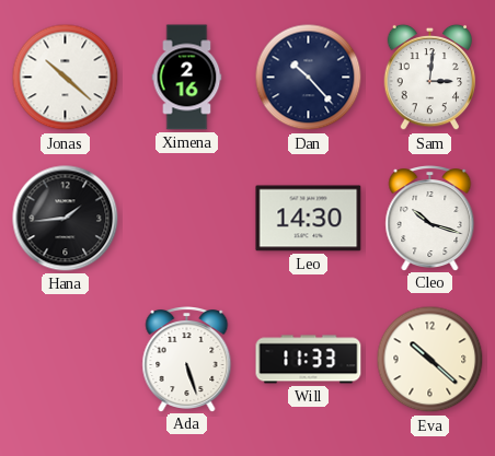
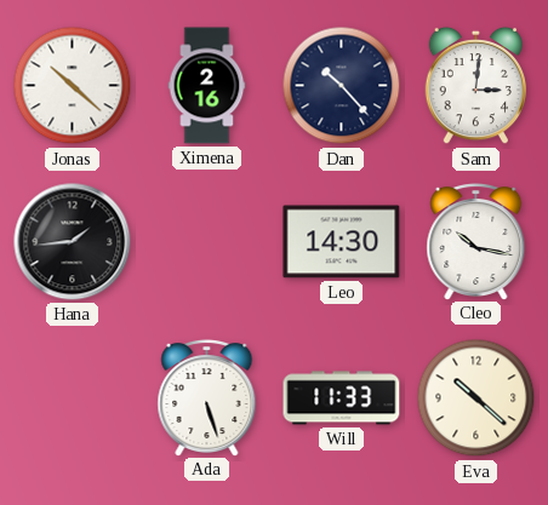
Cleo: 10:18 -> 10:17
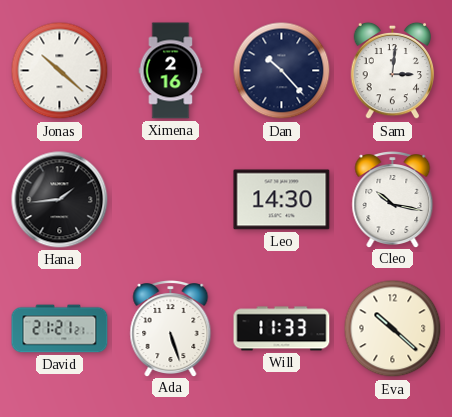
David: none -> 21:21
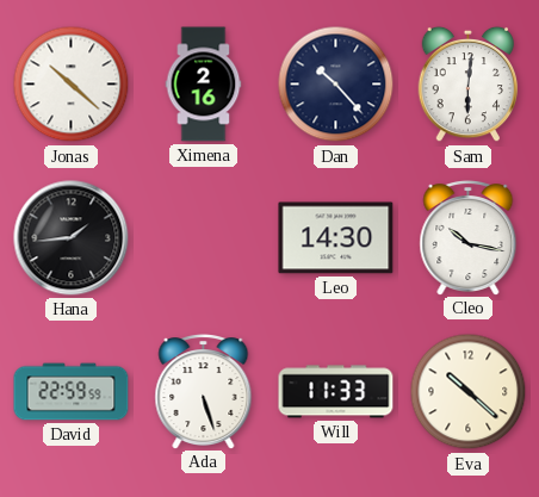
Sam: 3:01 -> 6:01
David: 21:21 -> 22:59
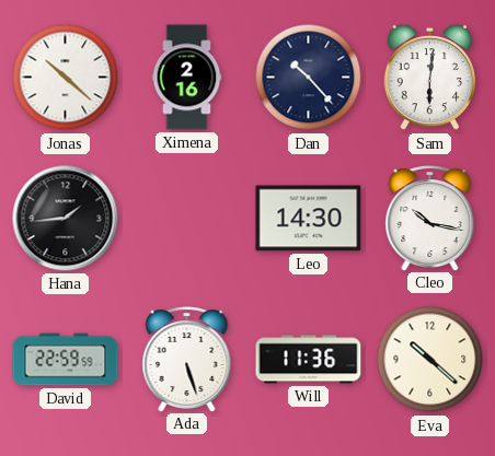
Will: 11:33 -> 11:36
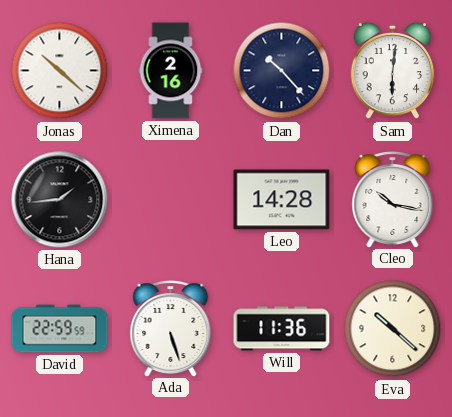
Leo: 14:30 -> 14:28
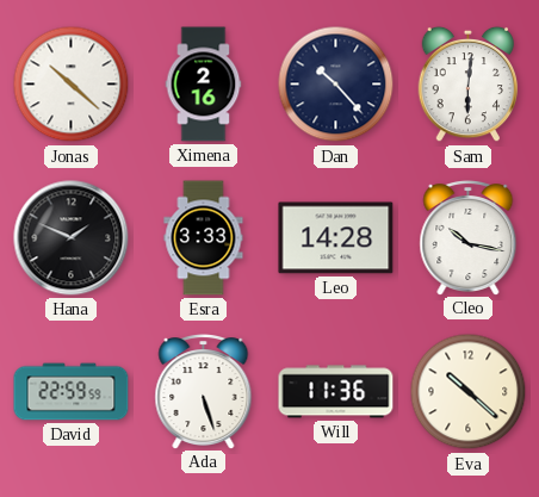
Hana: 1:44 -> 1:49
Esra: none -> 3:33
